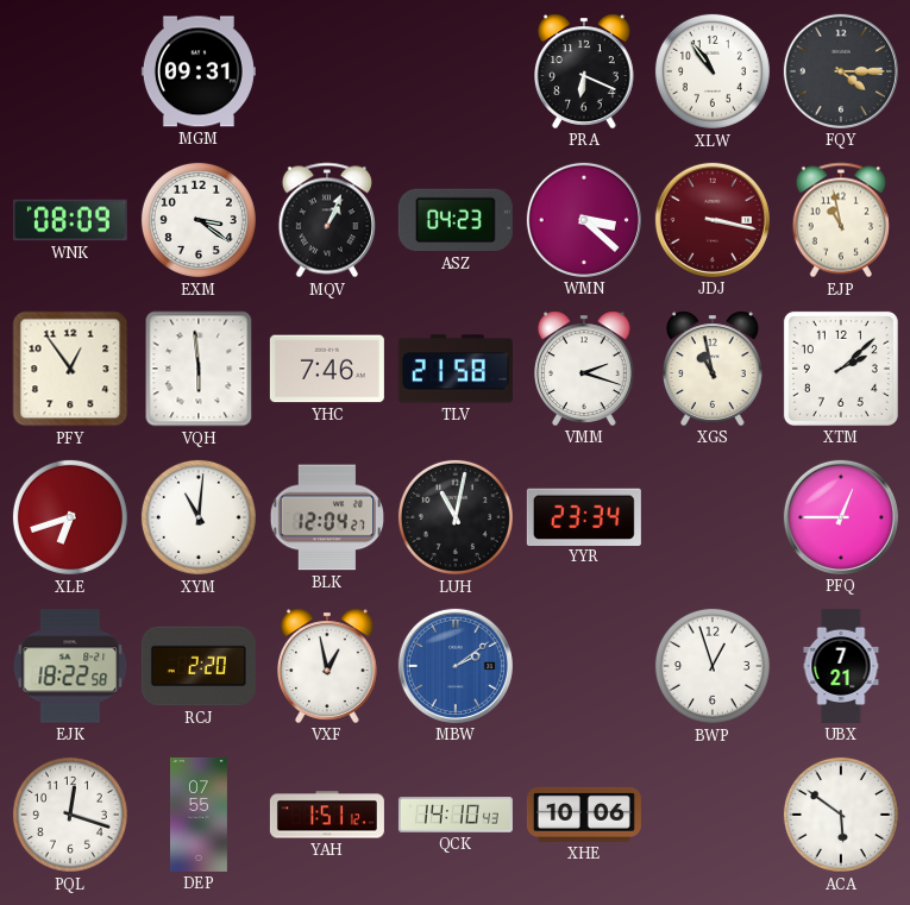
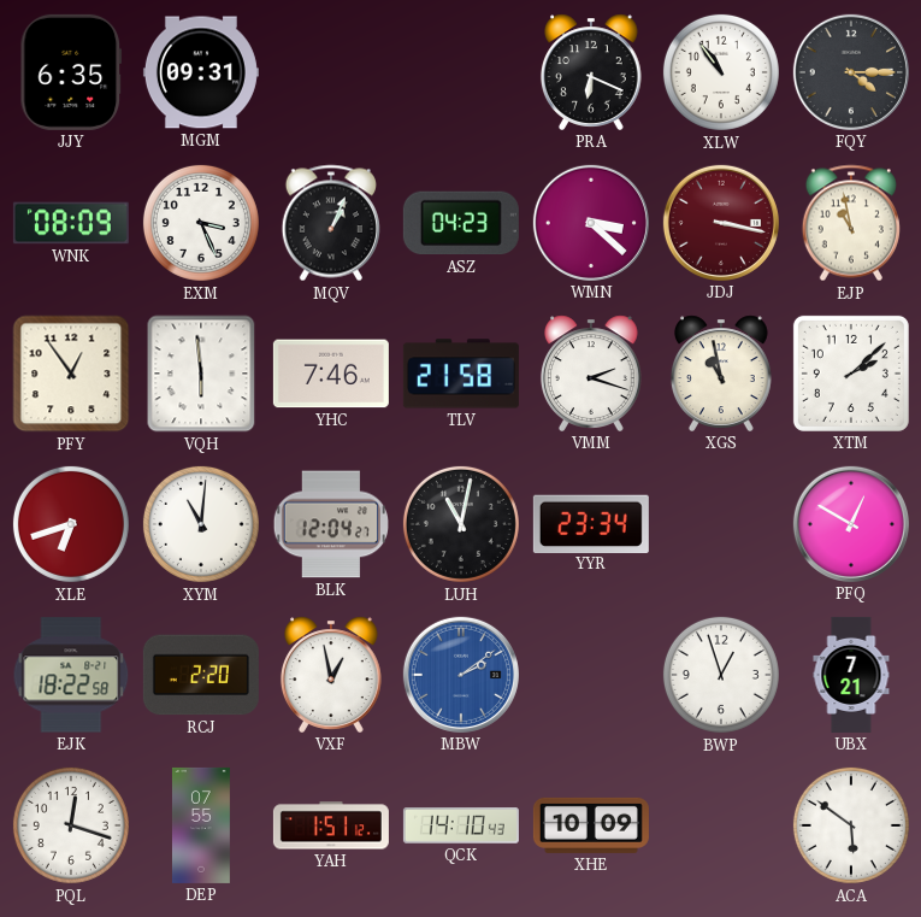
JJY: none -> 6:35
EXM: 3:21 -> 3:26
PFQ: 12:45 -> 12:50
XHE: 10:06 -> 10:09
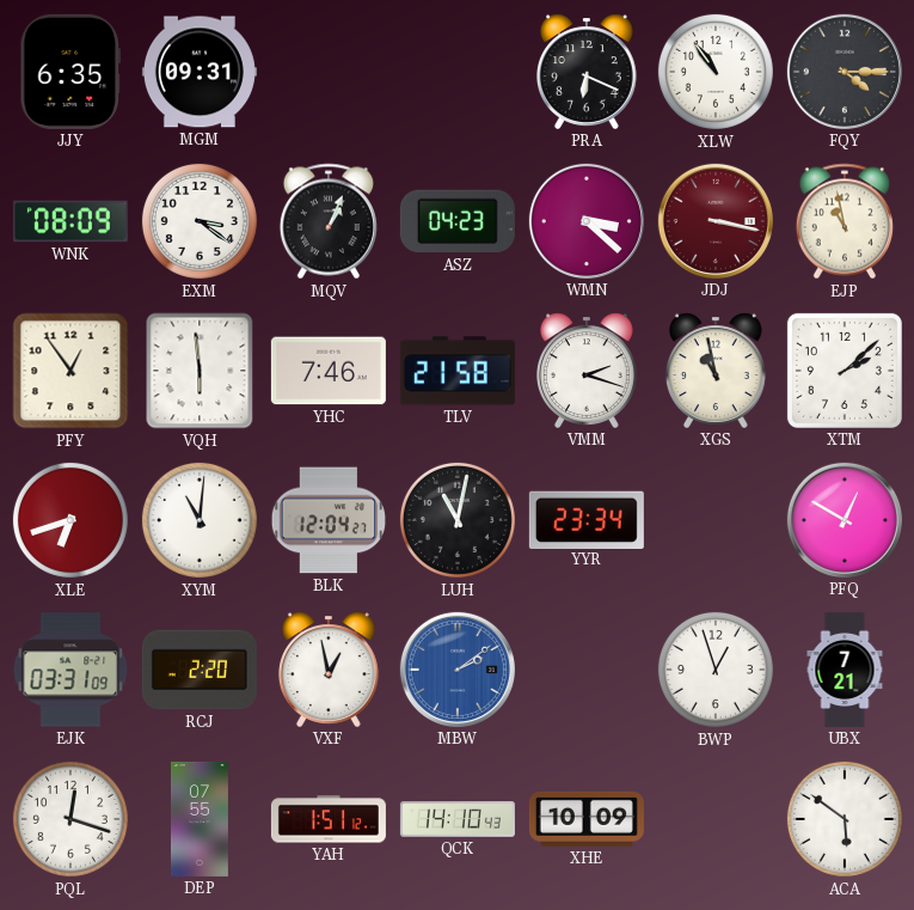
EXM: 3:26 -> 3:21
EJK: 18:22 -> 03:31
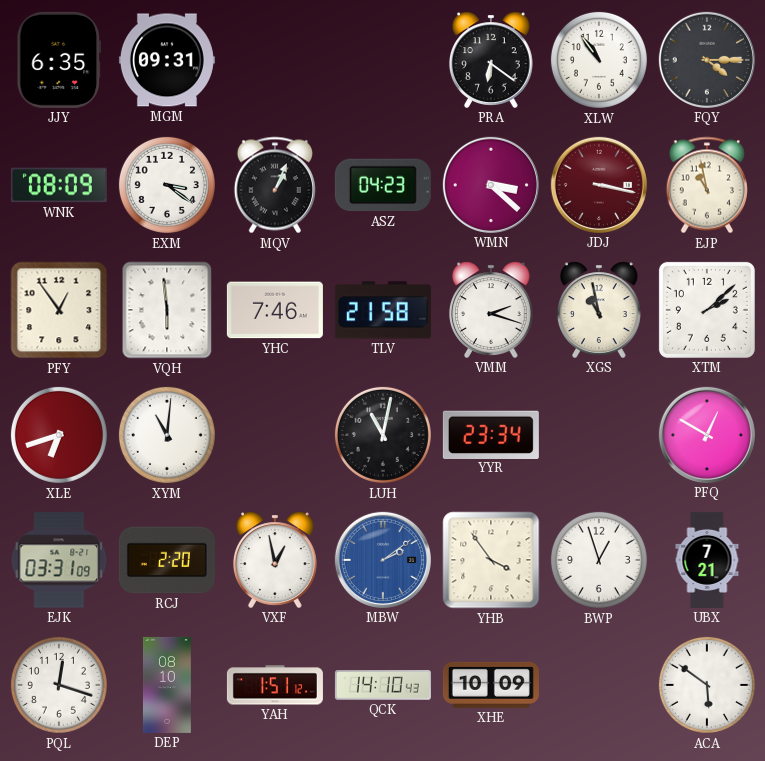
PRA: 6:19 -> 6:21
BLK: 12:04 -> none
YHB: none -> 3:54
DEP: 07:55 -> 08:10
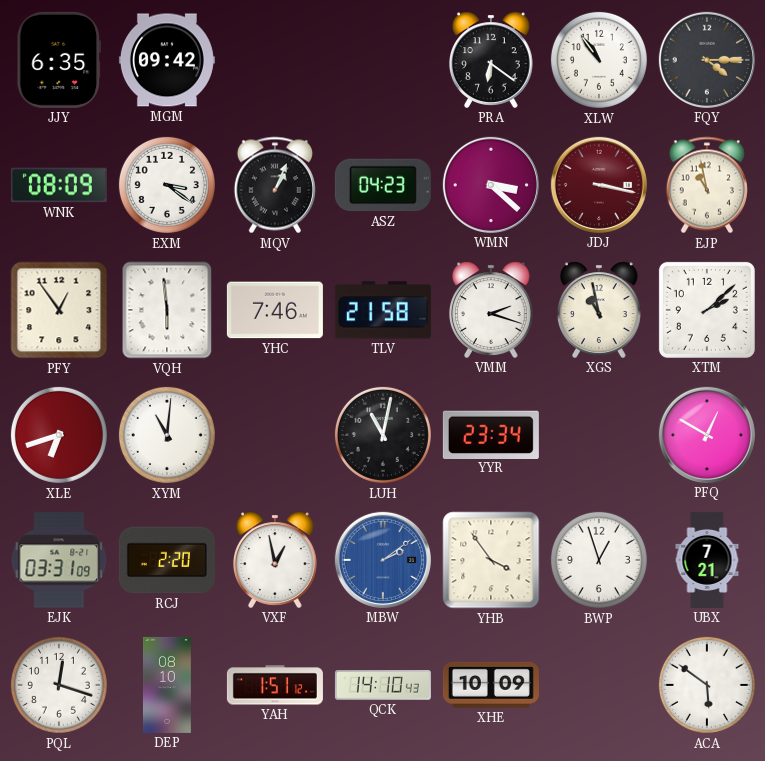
MGM: 09:31 -> 09:42
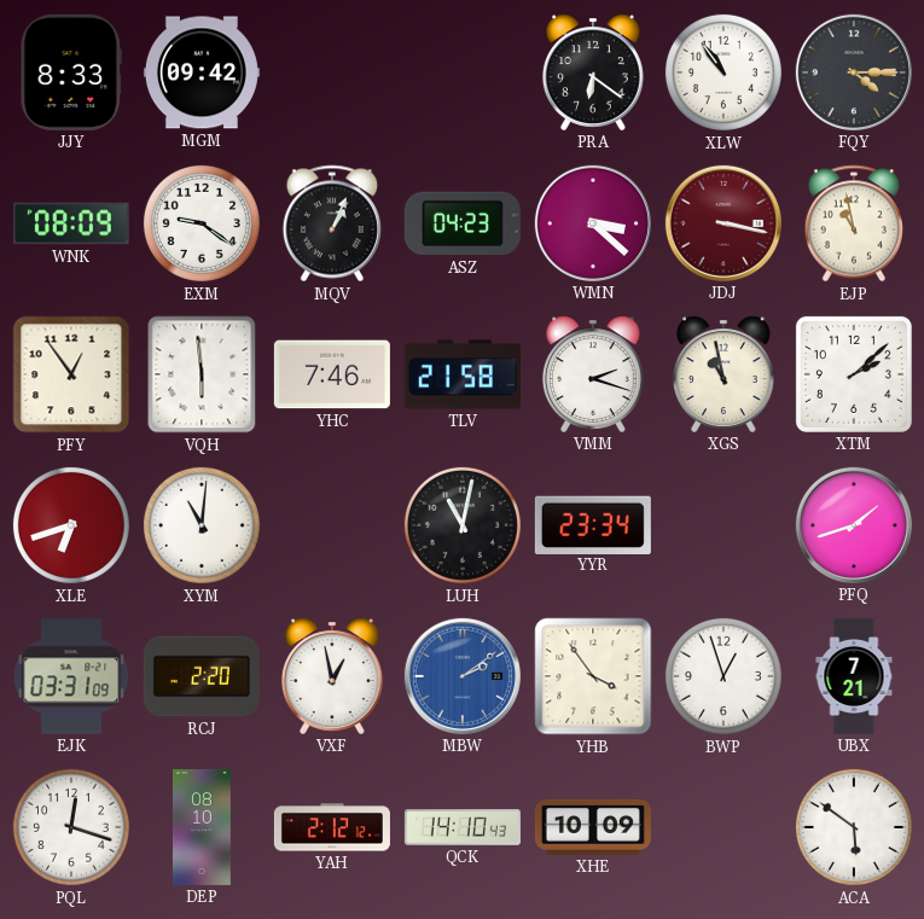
JJY: 6:35 -> 8:33
EXM: 3:21 -> 9:21
PFQ: 12:50 -> 1:42
YAH: 1:51 -> 2:12
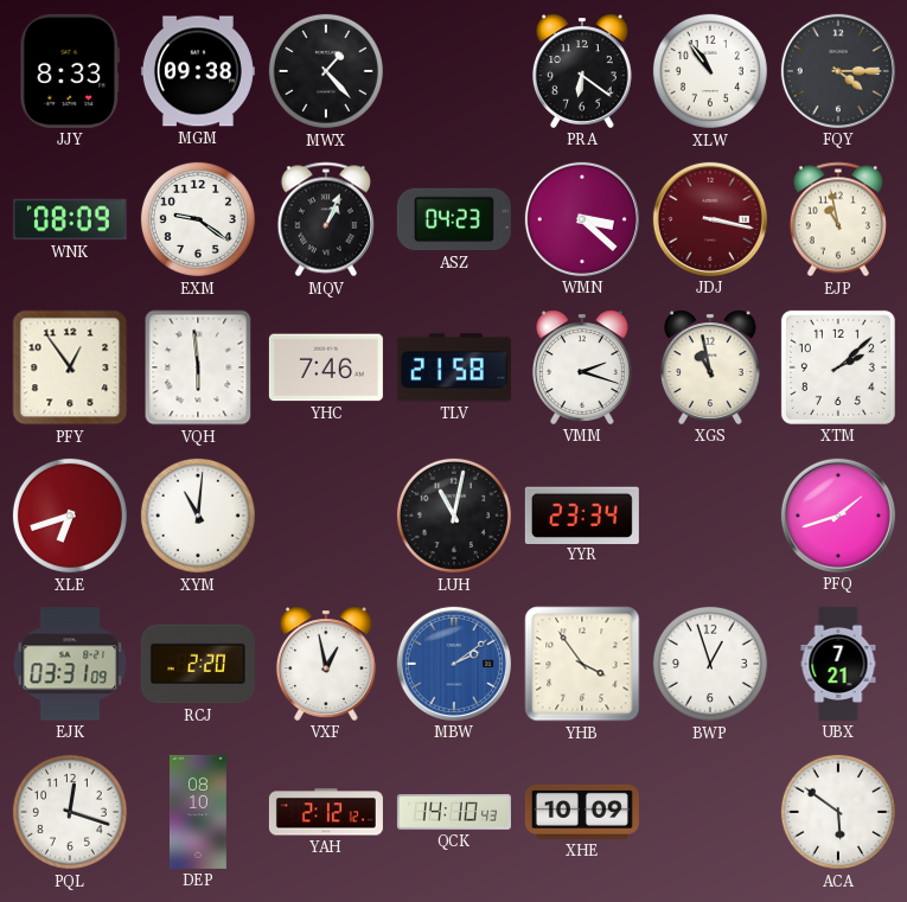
MGM: 09:42 -> 09:38
MWX: none -> 1:23
